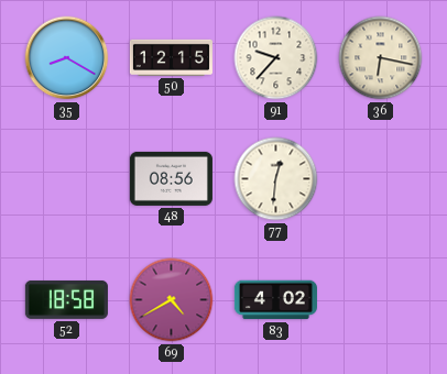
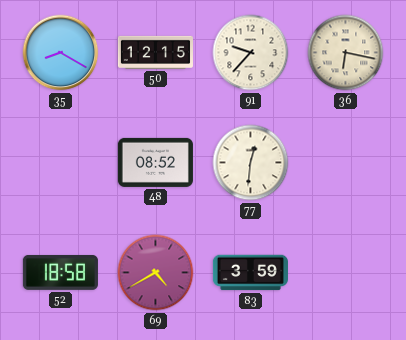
48: 08:56 -> 08:52
83: 4:02 -> 3:59
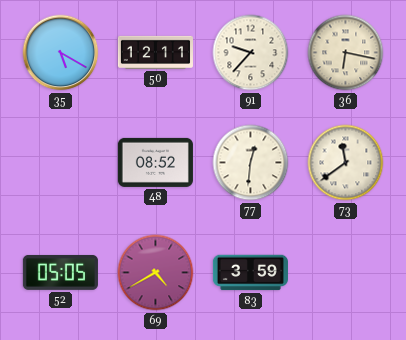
35: 8:20 -> 5:20
50: 12:15 -> 12:11
73: none -> 11:39
52: 18:58 -> 05:05
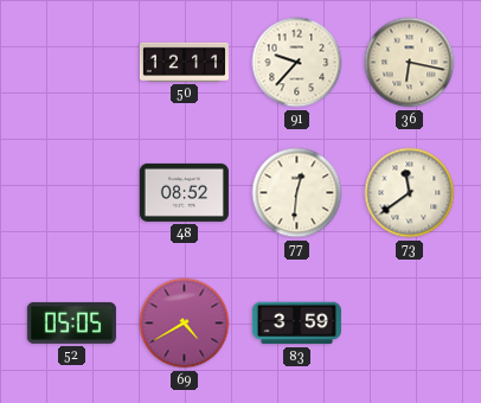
35: 5:20 -> none
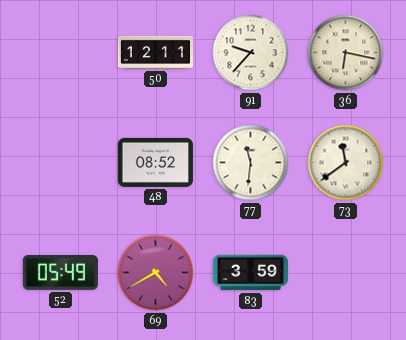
77: 12:31 -> 11:31
52: 05:05 -> 05:49
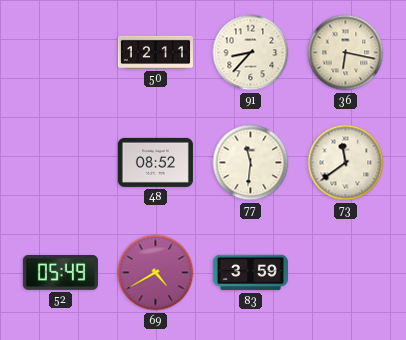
91: 9:37 -> 8:37
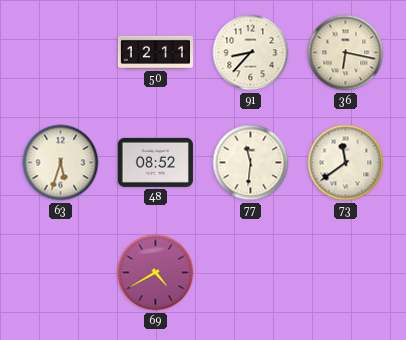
63: none -> 5:33
52: 05:49 -> none
83: 3:59 -> none
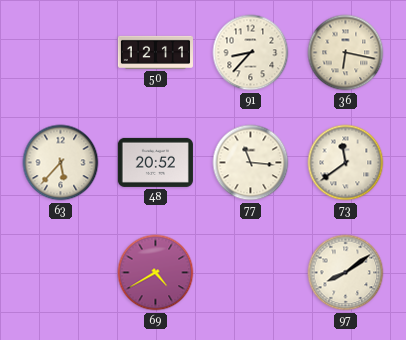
63: 5:33 -> 5:37
48: 08:52 -> 20:52
77: 11:31 -> 11:16
97: none -> 8:09
